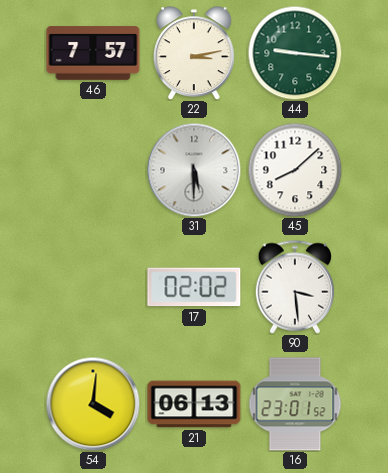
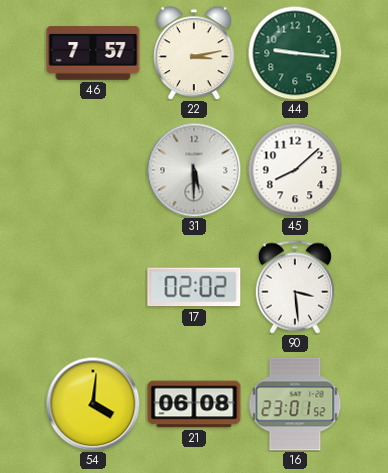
21: 06:13 -> 06:08
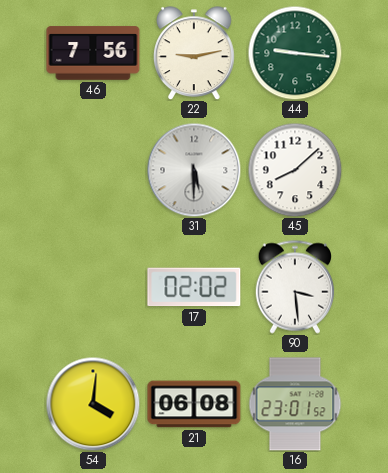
46: 7:57 -> 7:56
22: 3:13 -> 9:13
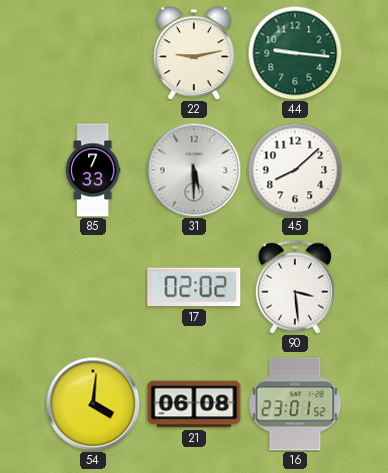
46: 7:56 -> none
85: none -> 7:33
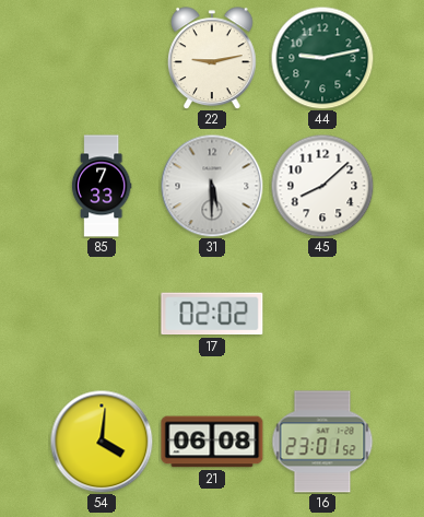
44: 9:16 -> 9:13
90: 3:29 -> none
